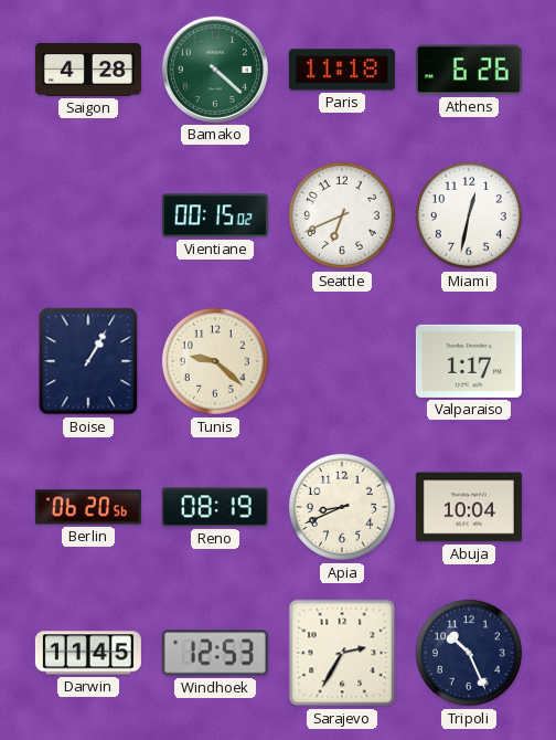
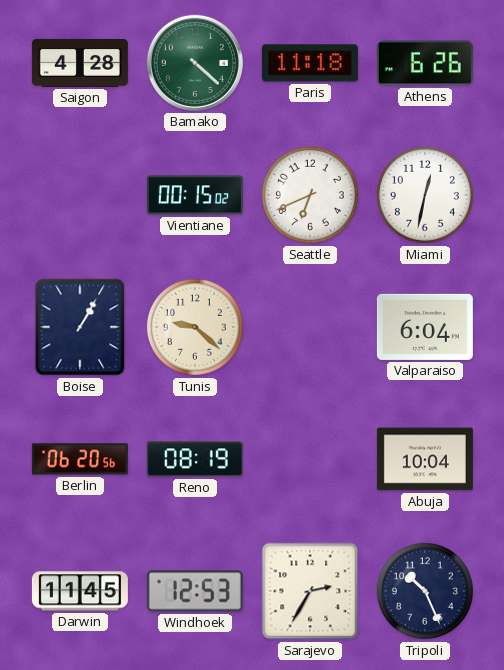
Valparaiso: 1:17 -> 6:04
Apia: 8:41 -> none
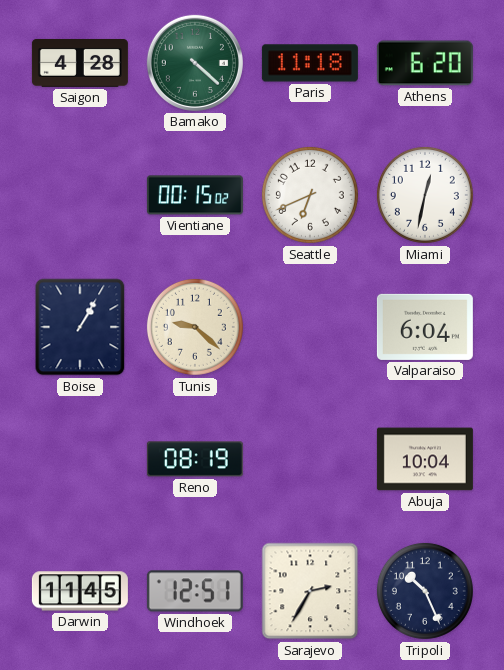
Athens: 6:26 -> 6:20
Berlin: 06:20 -> none
Windhoek: 12:53 -> 12:51
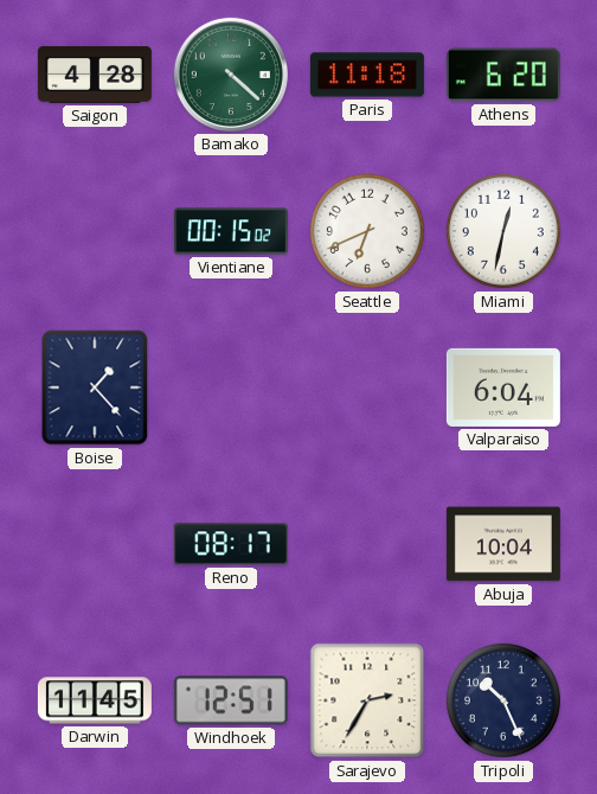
Boise: 1:05 -> 1:23
Tunis: 9:22 -> none
Reno: 08:19 -> 08:17
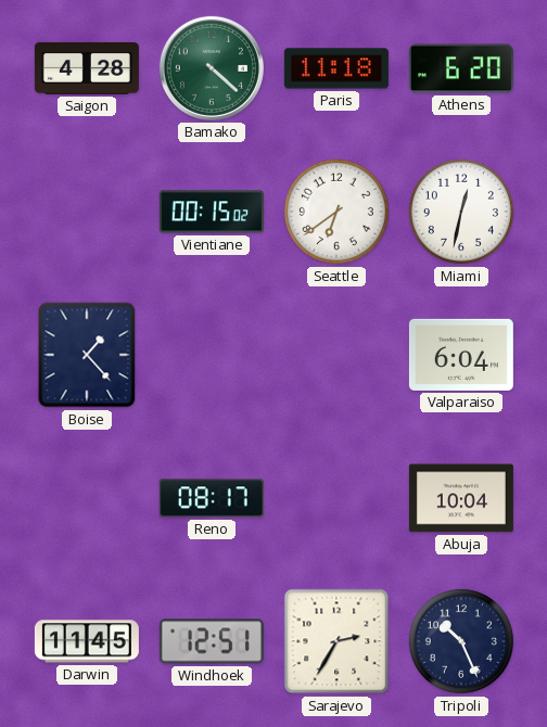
Seattle: 6:41 -> 6:39
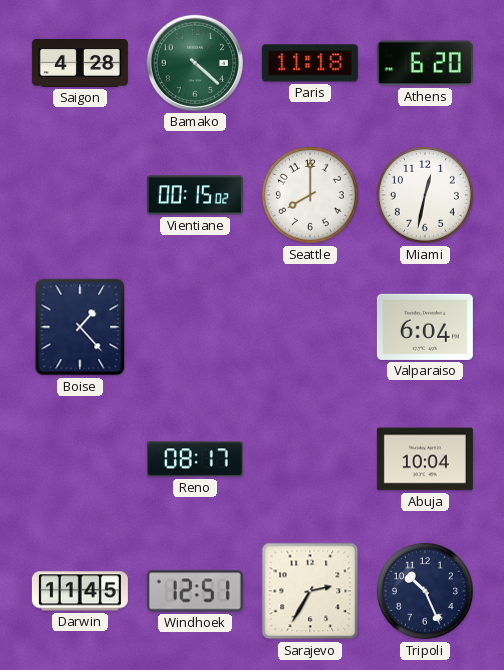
Seattle: 6:39 -> 8:00
